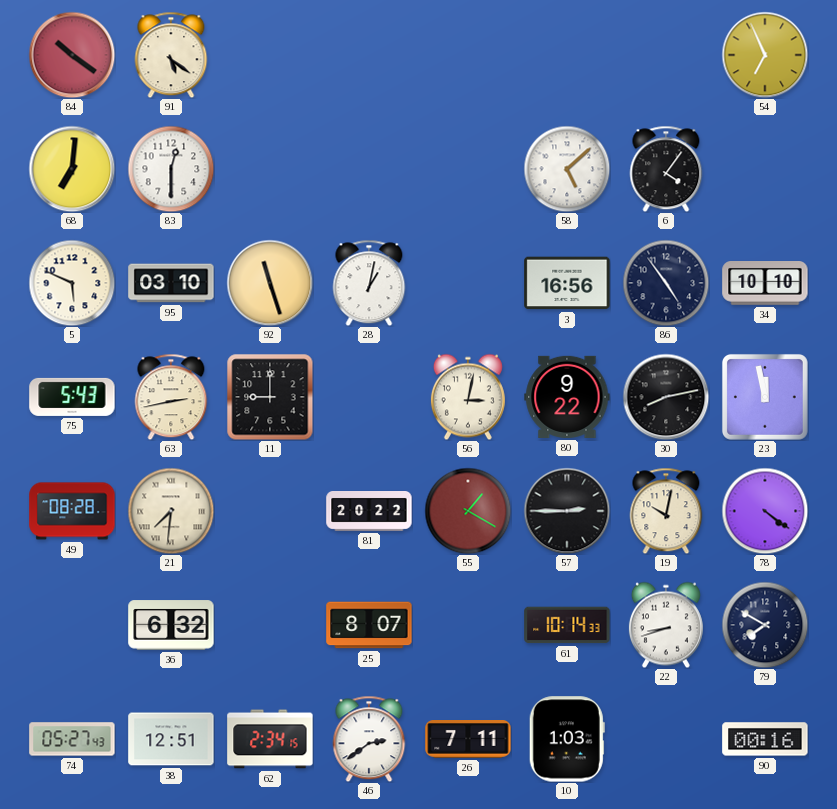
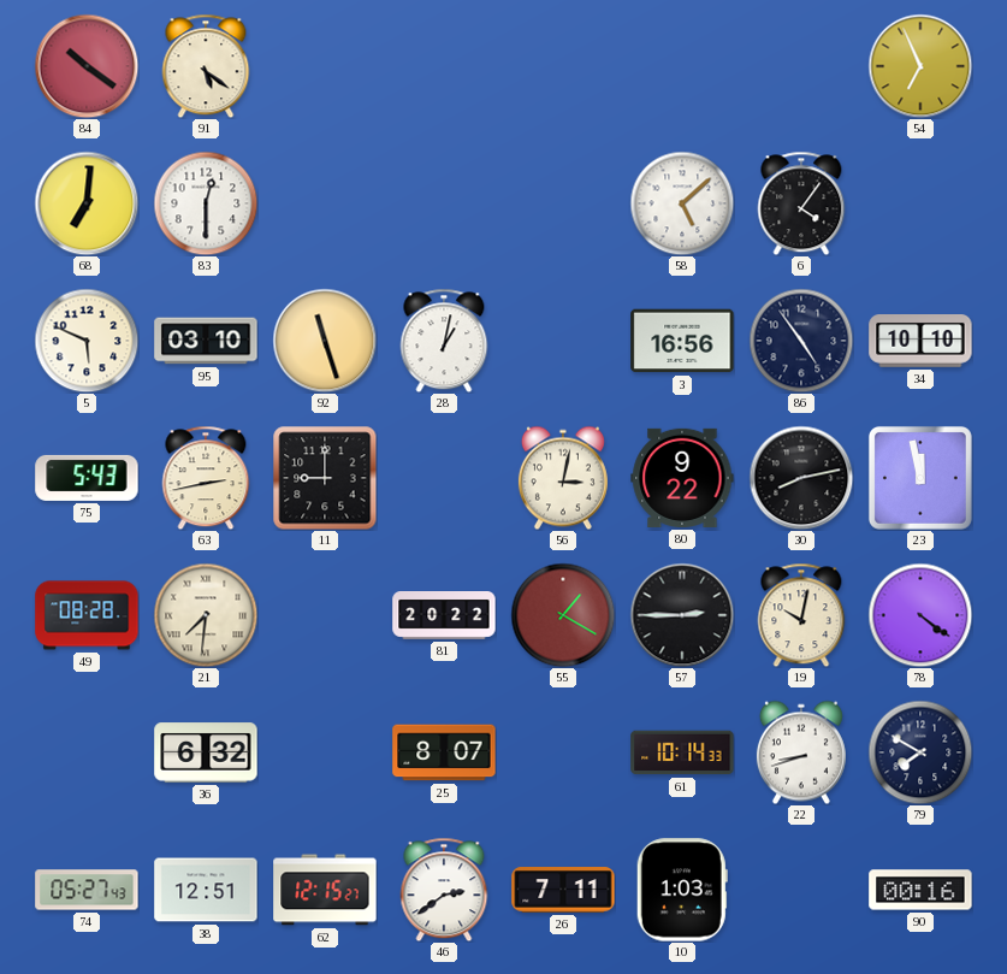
62: 2:34 -> 12:15
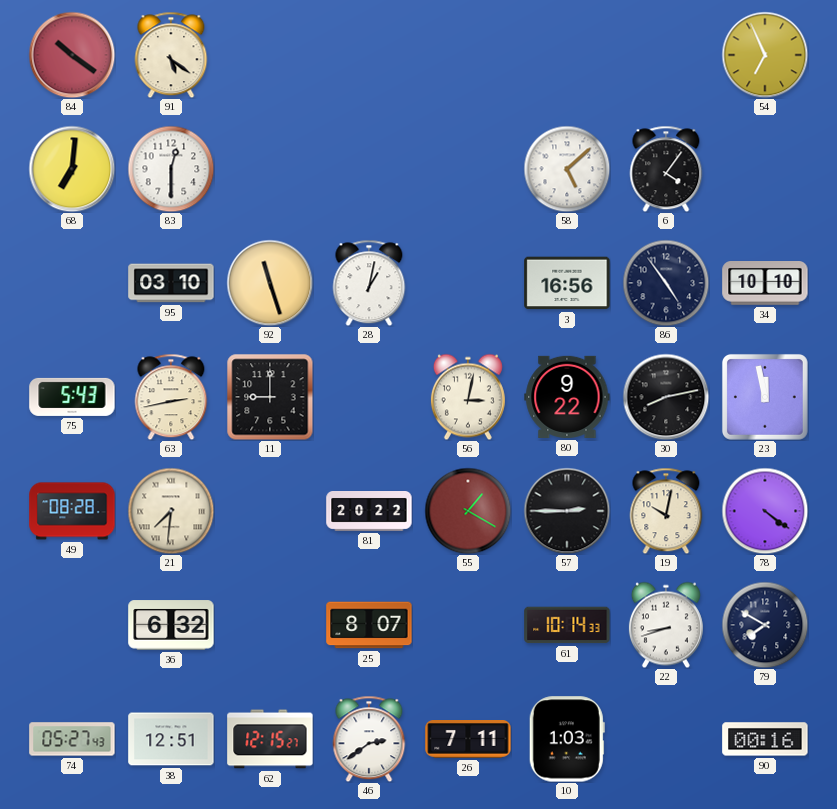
5: 5:49 -> none
